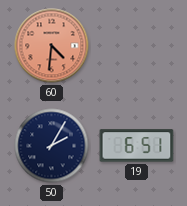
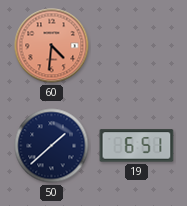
50: 2:05 -> 1:38
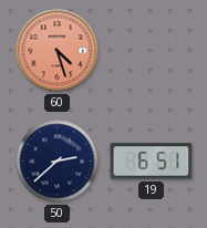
60: 4:31 -> 4:27
50: 1:38 -> 2:38
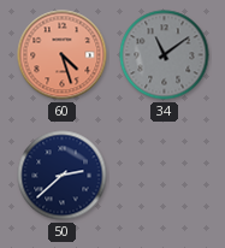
34: none -> 11:09
19: 6:51 -> none
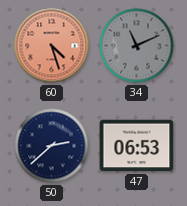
34: 11:09 -> 11:11
47: none -> 06:53
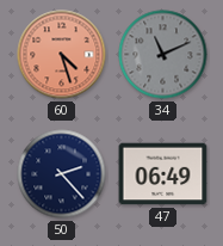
50: 2:38 -> 2:23
47: 06:53 -> 06:49
